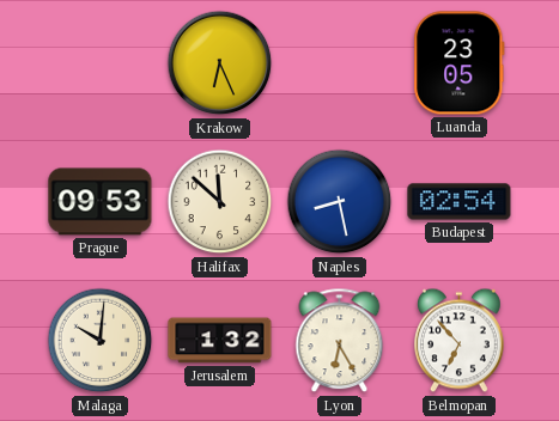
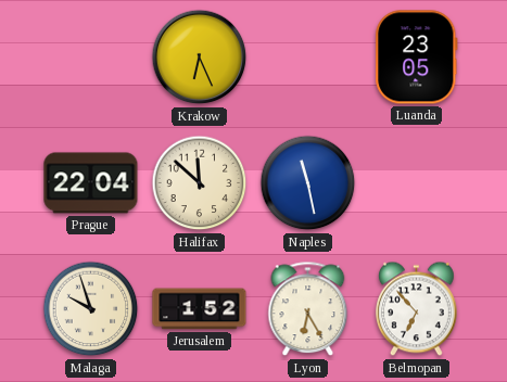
Prague: 09:53 -> 22:04
Naples: 8:28 -> 11:28
Budapest: 02:54 -> none
Malaga: 10:01 -> 9:57
Jerusalem: 1:32 -> 1:52
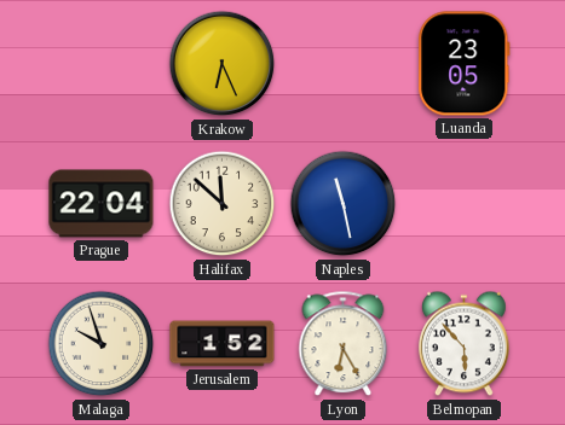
Belmopan: 6:53 -> 5:53
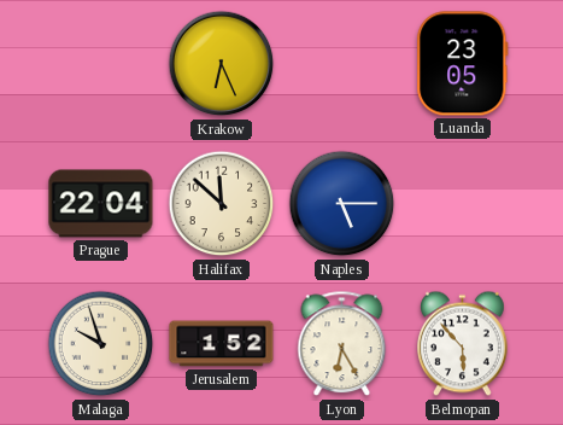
Naples: 11:28 -> 5:15
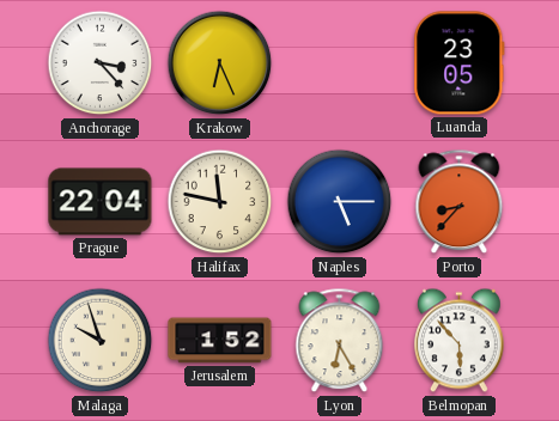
Anchorage: none -> 3:23
Halifax: 11:52 -> 11:47
Porto: none -> 8:37
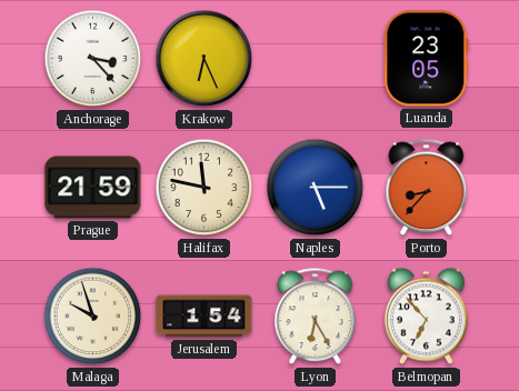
Prague: 22:04 -> 21:59
Jerusalem: 1:52 -> 1:54
Belmopan: 5:53 -> 6:53
